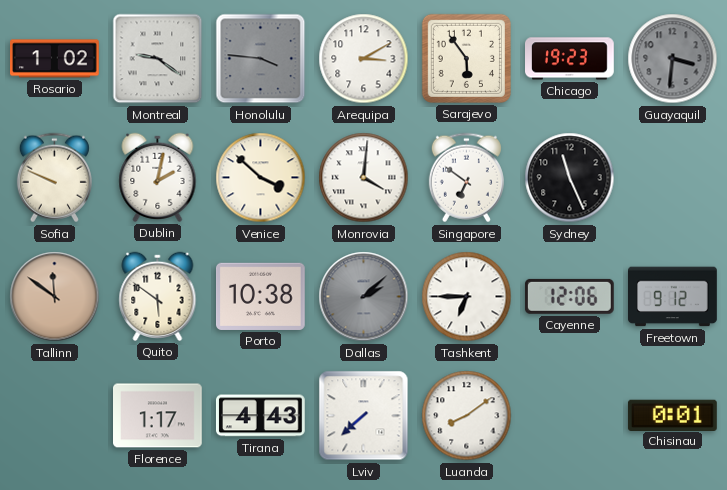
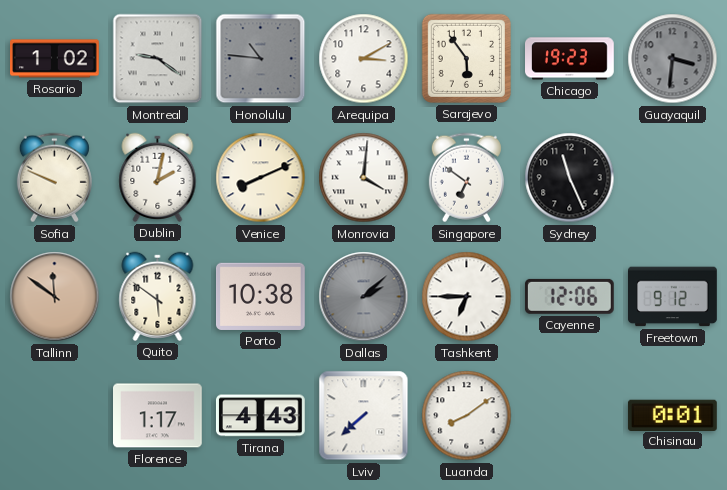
Honolulu: 3:46 -> 10:46
Venice: 3:52 -> 8:11
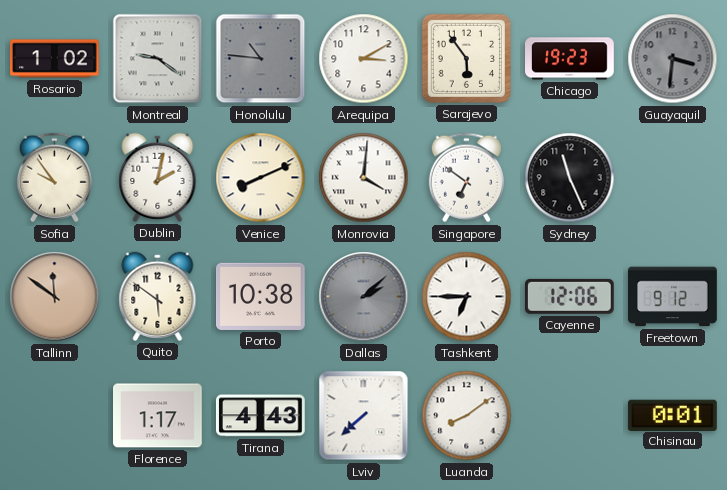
Sofia: 9:49 -> 9:54
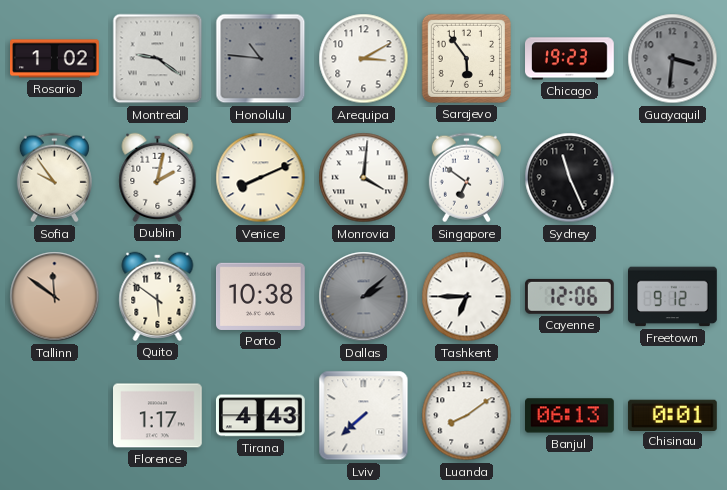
Banjul: none -> 06:13
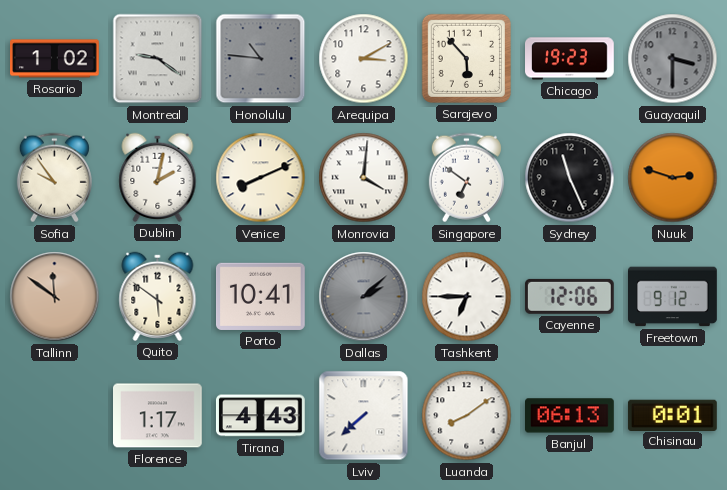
Sarajevo: 5:54 -> 5:53
Guayaquil: 3:31 -> 3:30
Nuuk: none -> 2:48
Porto: 10:38 -> 10:41
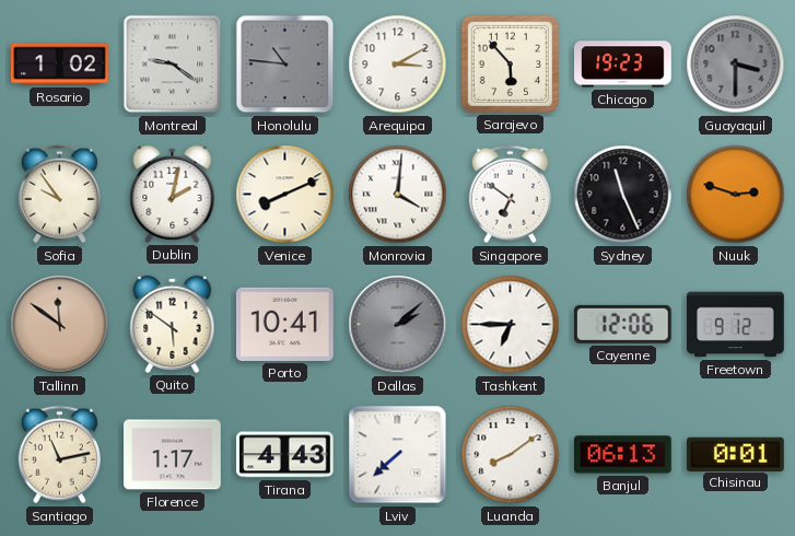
Santiago: none -> 11:13
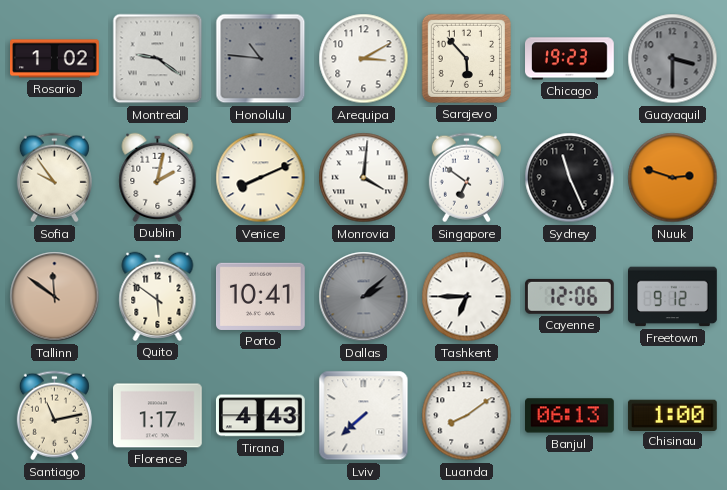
Chisinau: 0:01 -> 1:00
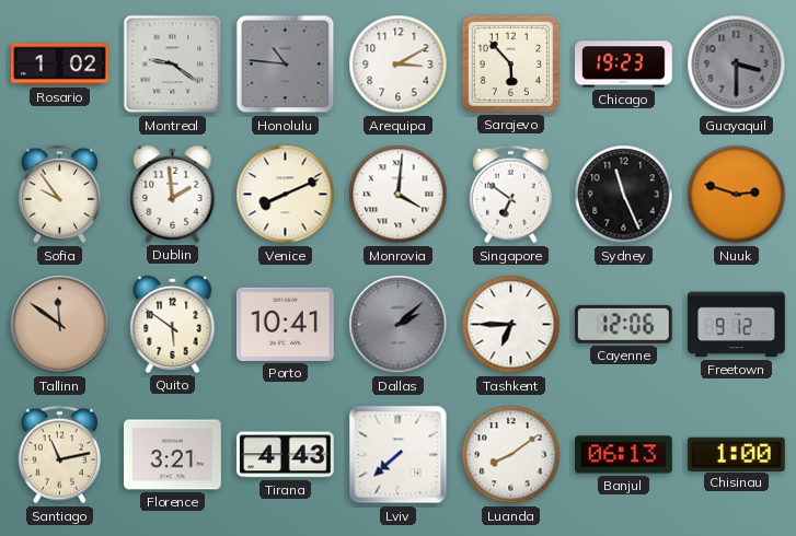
Dublin: 2:02 -> 1:59
Florence: 1:17 -> 3:21
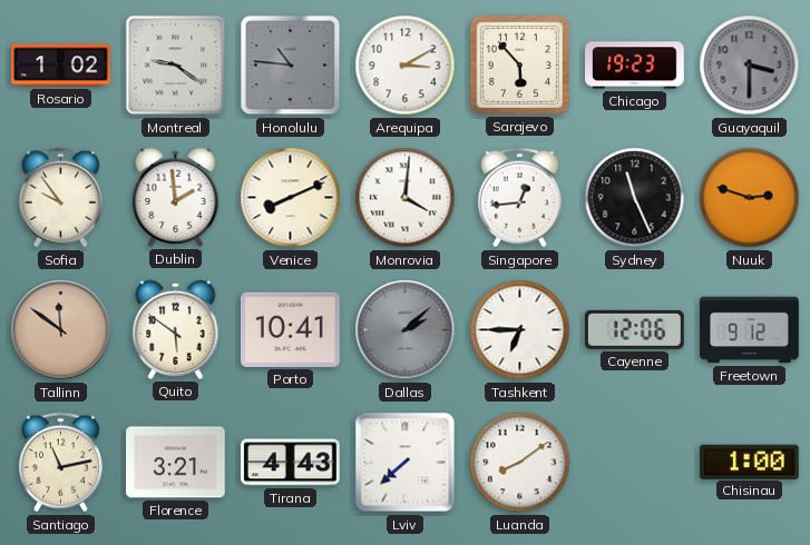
Singapore: 6:51 -> 12:44
Banjul: 06:13 -> none
